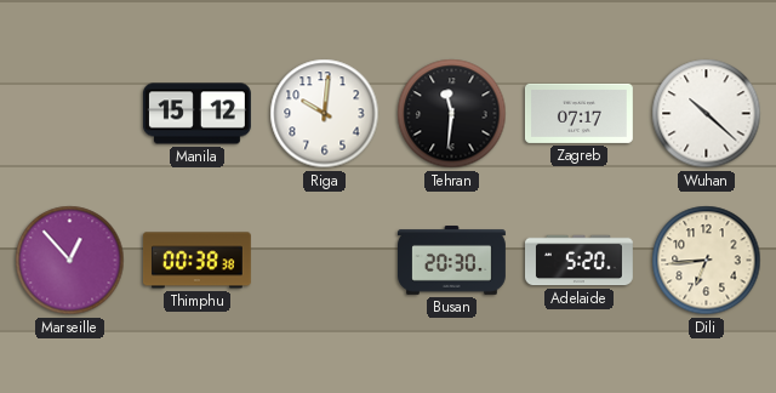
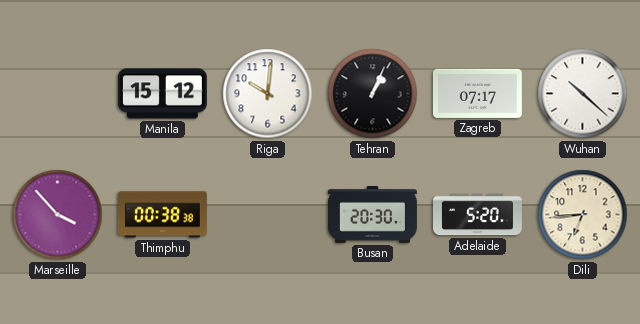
Tehran: 11:31 -> 1:04
Marseille: 12:53 -> 3:53
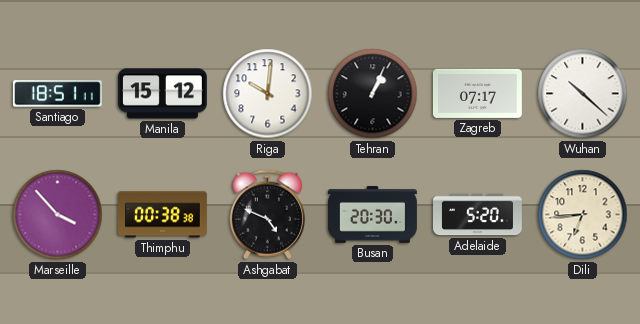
Santiago: none -> 18:51
Ashgabat: none -> 4:49
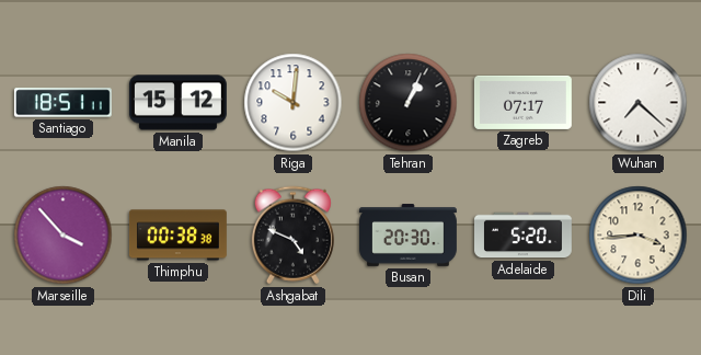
Wuhan: 10:22 -> 7:22
Dili: 6:44 -> 3:44
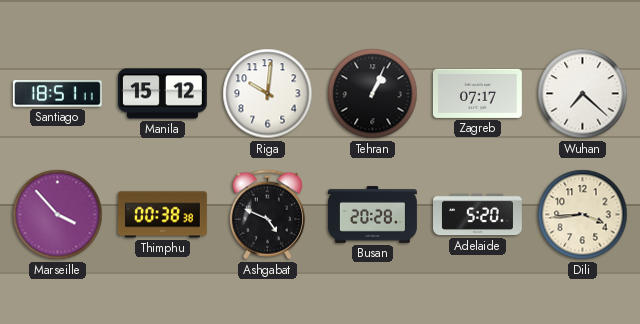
Busan: 20:30 -> 20:28
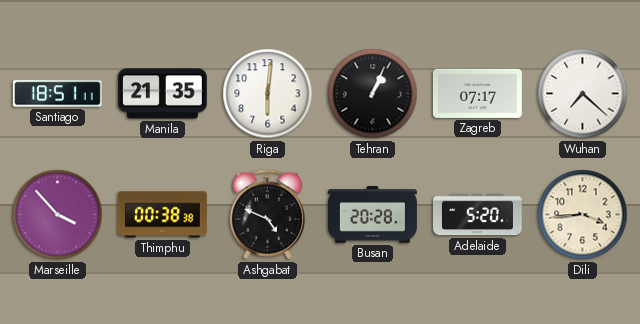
Manila: 15:12 -> 21:35
Riga: 10:01 -> 6:01
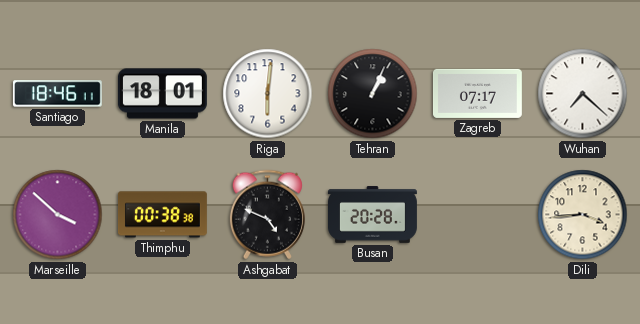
Santiago: 18:51 -> 18:46
Manila: 21:35 -> 18:01
Marseille: 3:53 -> 3:52
Adelaide: 5:20 -> none
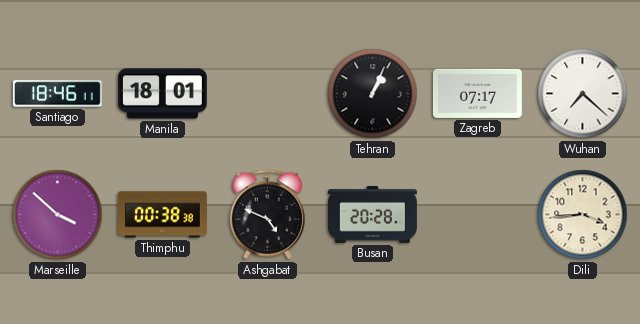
Riga: 6:01 -> none
